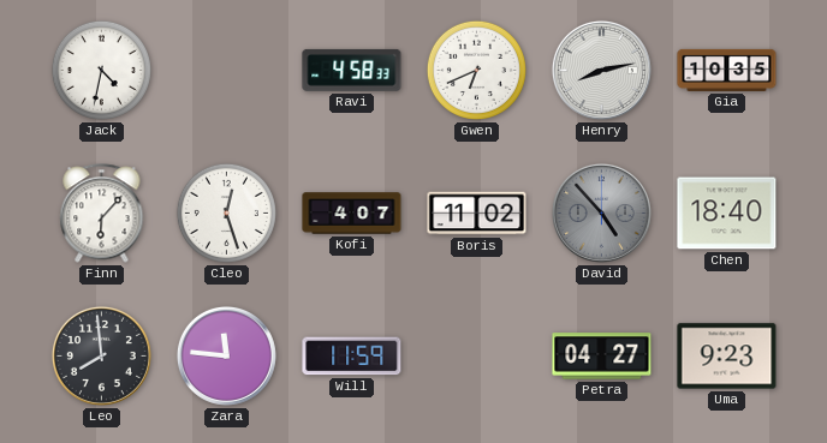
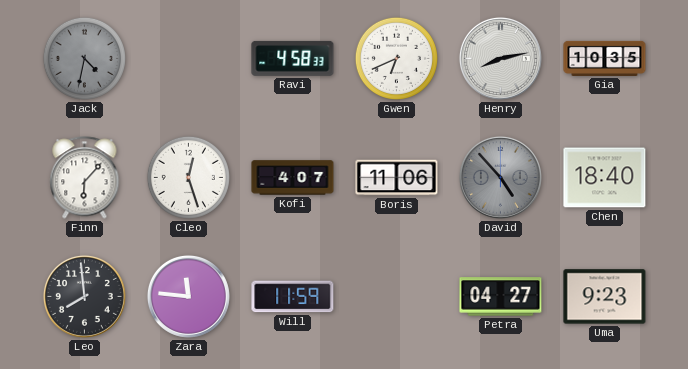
Jack dial: white -> grey
Boris: 11:02 -> 11:06
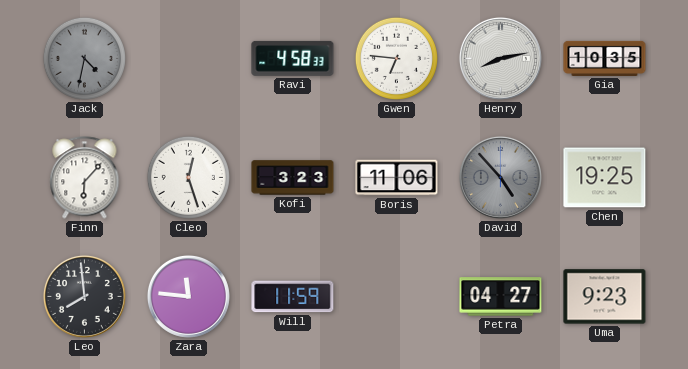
Gwen: 6:41 -> 6:46
Kofi: 4:07 -> 3:23
Chen: 18:40 -> 19:25
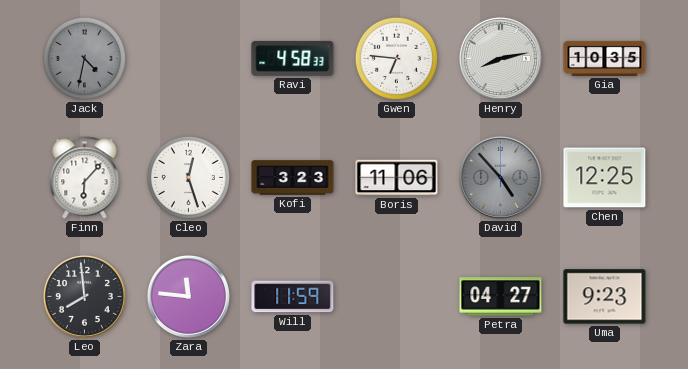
Chen: 19:25 -> 12:25
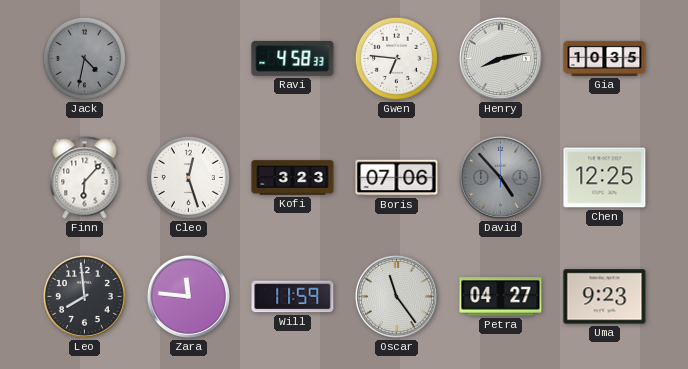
Boris: 11:06 -> 07:06
Oscar: none -> 11:24
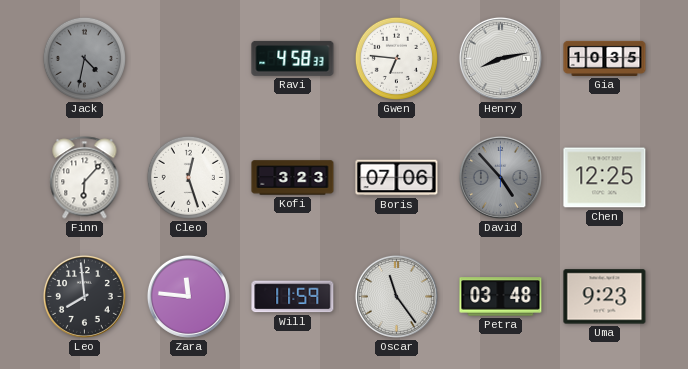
Petra: 04:27 -> 03:48
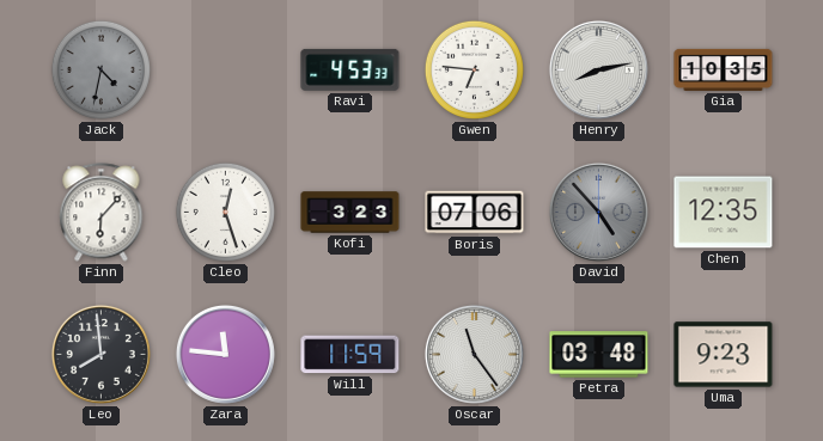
Ravi: 4:58 -> 4:53
Chen: 12:25 -> 12:35
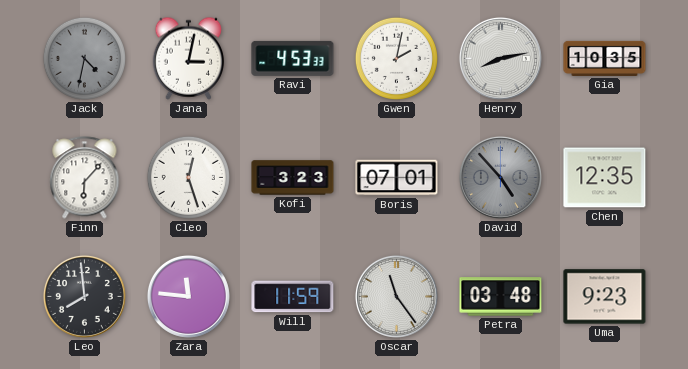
Jana: none -> 3:02
Gwen: 6:46 -> 2:02
Boris: 07:06 -> 07:01
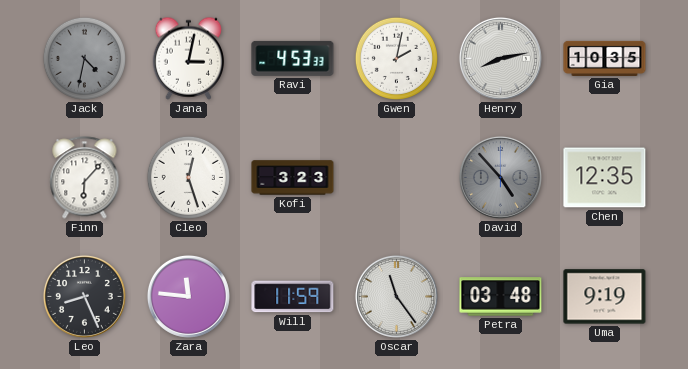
Boris: 07:01 -> none
Leo: 7:59 -> 8:26
Uma: 9:23 -> 9:19
